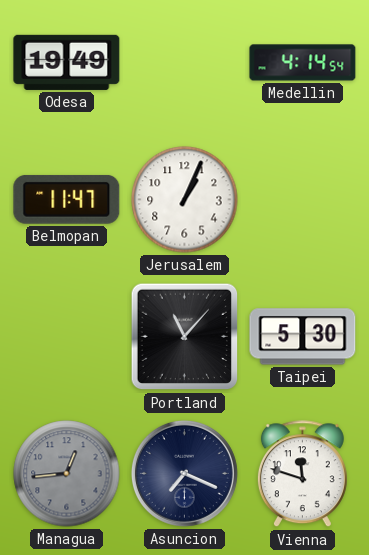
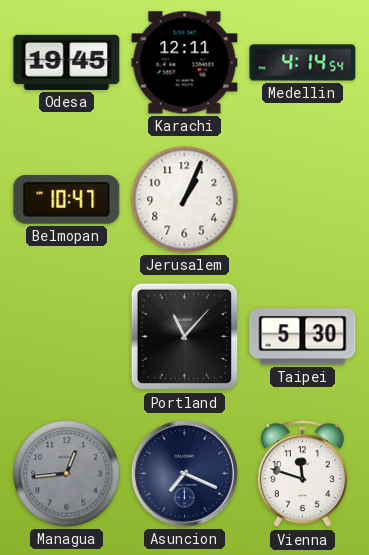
Odesa: 19:49 -> 19:45
Karachi: none -> 12:11
Belmopan: 11:47 -> 10:47
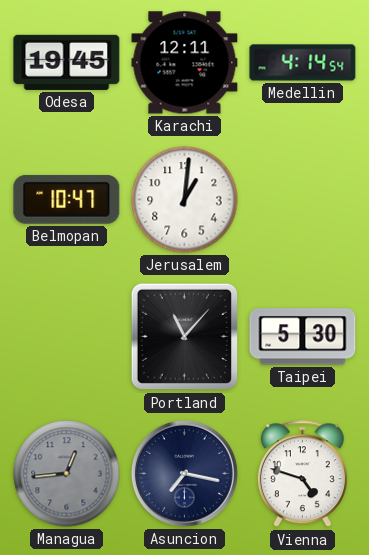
Jerusalem: 1:04 -> 1:01
Asuncion: 7:19 -> 7:17
Vienna: 11:48 -> 4:48
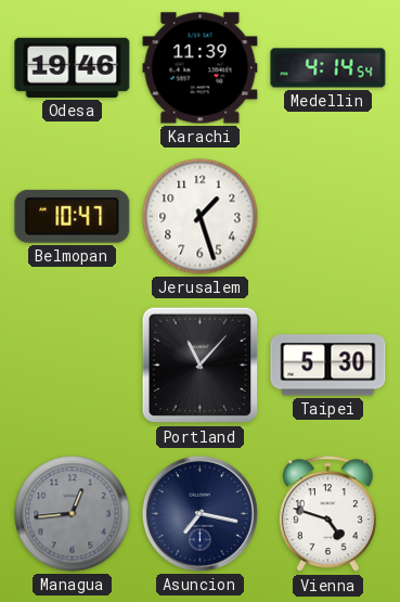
Odesa: 19:45 -> 19:46
Karachi: 12:11 -> 11:39
Jerusalem: 1:01 -> 1:27
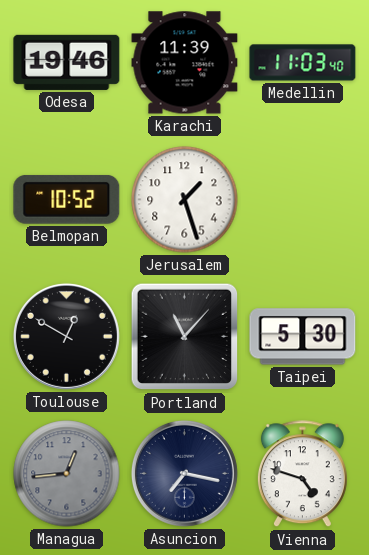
Medellin: 4:14 -> 11:03
Belmopan: 10:47 -> 10:52
Toulouse: none -> 12:50
